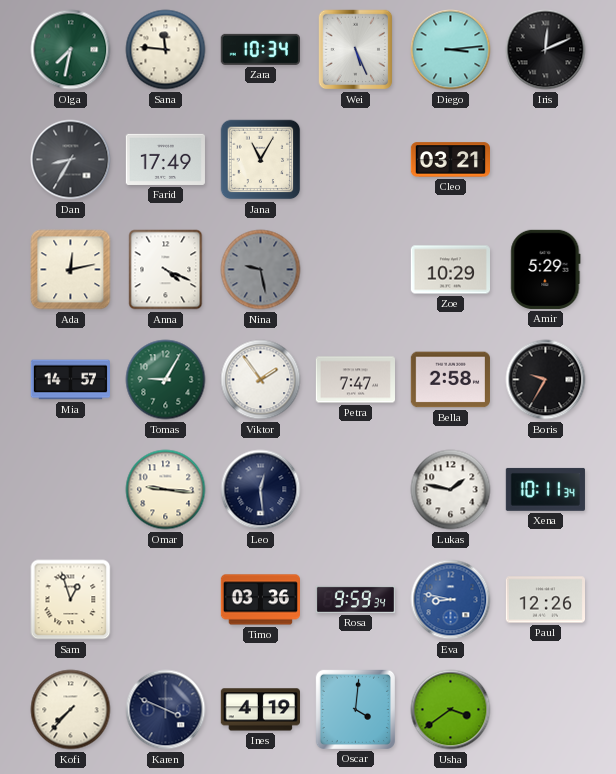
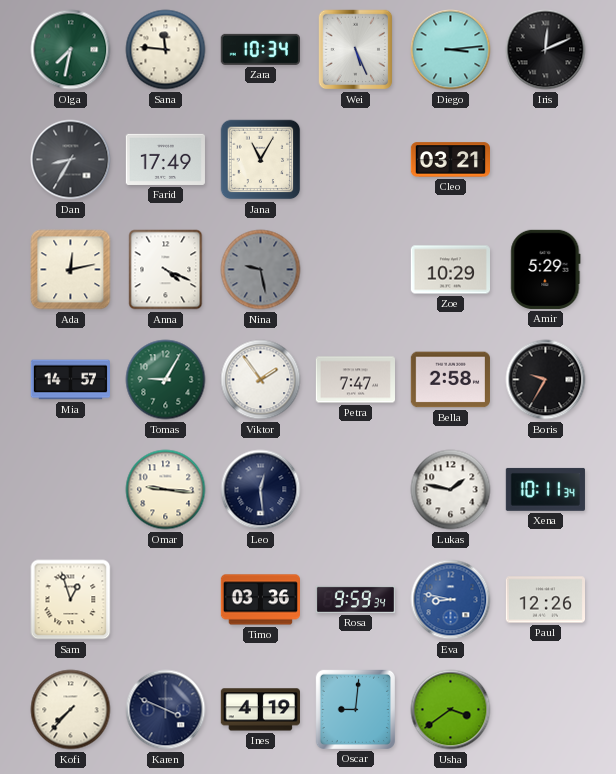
Oscar: 4:01 -> 9:01
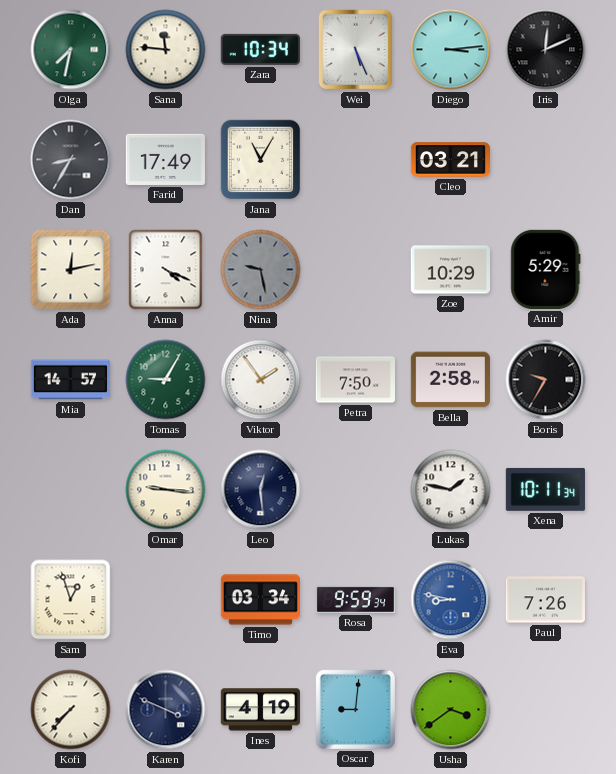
Petra: 7:47 -> 7:50
Timo: 03:36 -> 03:34
Paul: 12:26 -> 7:26
